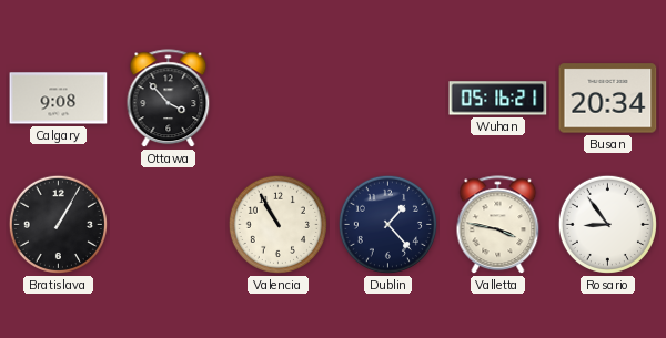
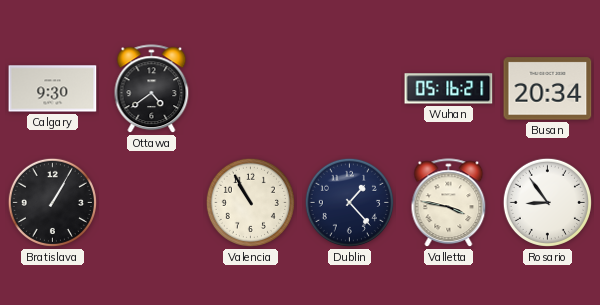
Calgary: 9:08 -> 9:30
Ottawa: 3:53 -> 4:39
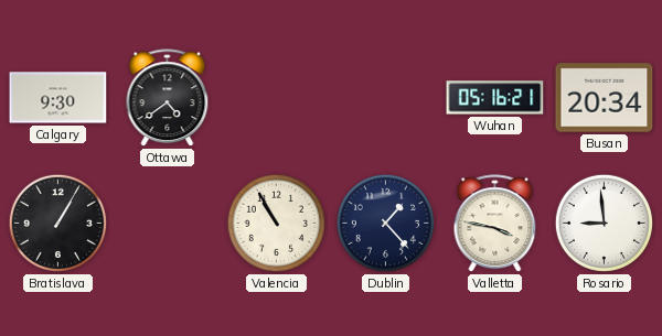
Rosario: 8:54 -> 8:59
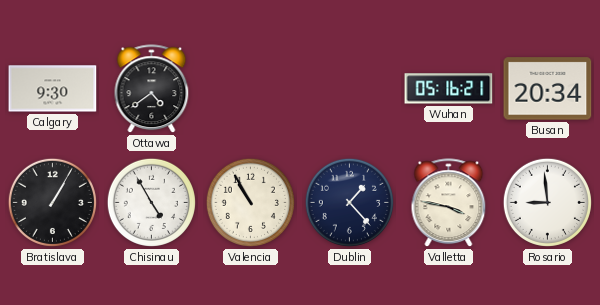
Chisinau: none -> 4:55
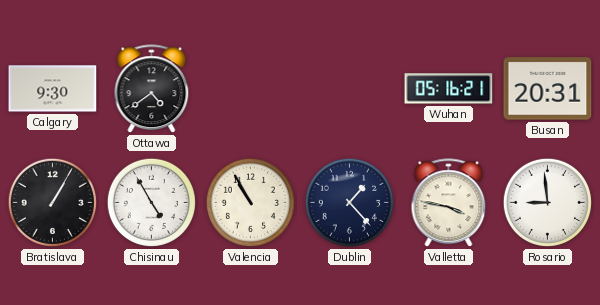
Busan: 20:34 -> 20:31
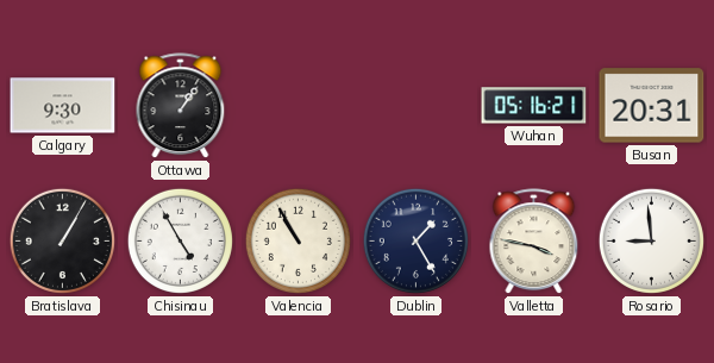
Ottawa: 4:39 -> 1:06
Dublin: 1:23 -> 1:25
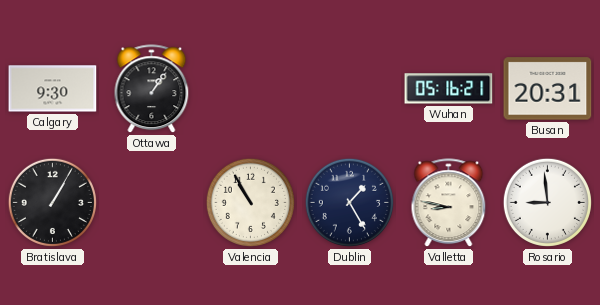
Chisinau: 4:55 -> none
Valletta: 3:47 -> 8:47
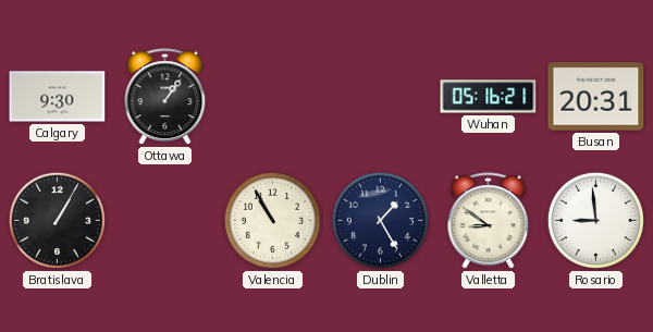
Valletta: 8:47 -> 8:51
